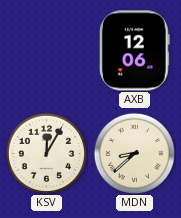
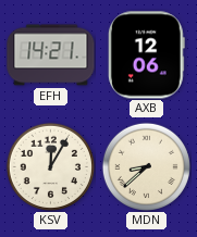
EFH: none -> 14:21
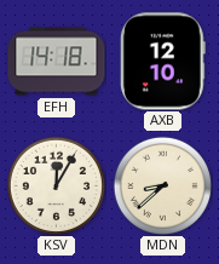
EFH: 14:21 -> 14:18
AXB: 12:06 -> 12:10
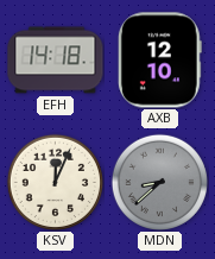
KSV: 12:05 -> 12:04
MDN dial: cream -> grey
